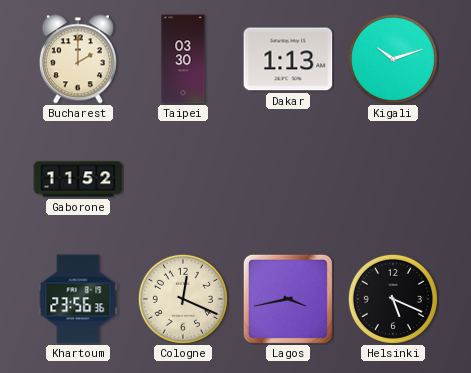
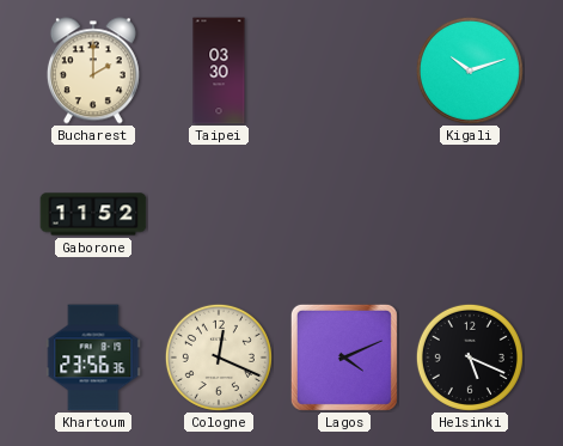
Dakar: 1:13 -> none
Lagos: 3:43 -> 4:11
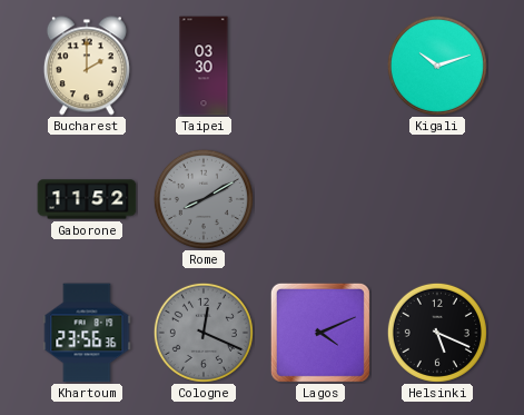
Rome: none -> 8:10
Cologne dial: cream -> grey
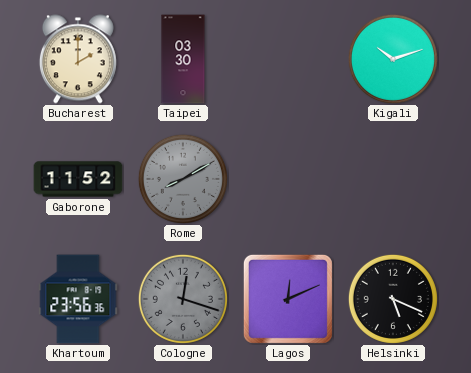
Cologne: 12:19 -> 12:18
Lagos: 4:11 -> 12:11
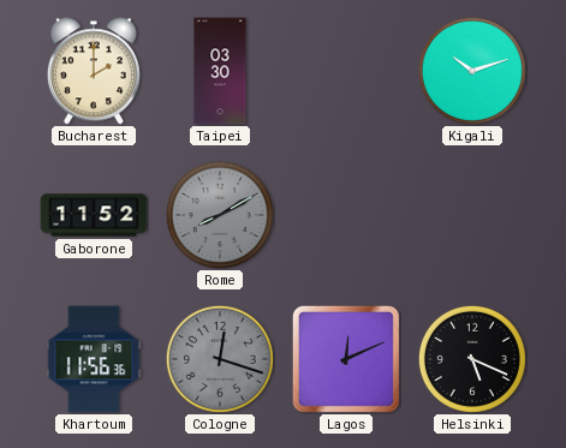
Khartoum: 23:56 -> 11:56
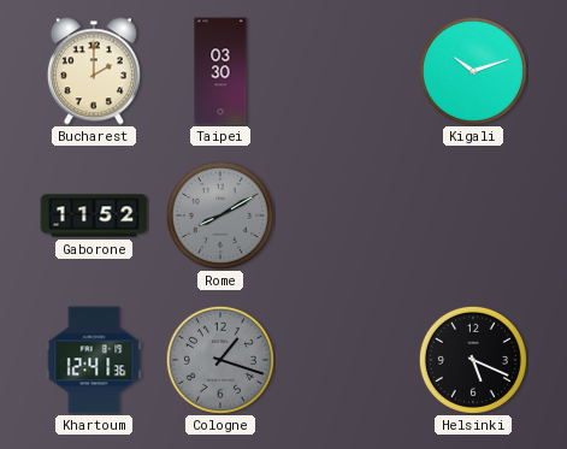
Khartoum: 11:56 -> 12:41
Cologne: 12:18 -> 1:18
Lagos: 12:11 -> none
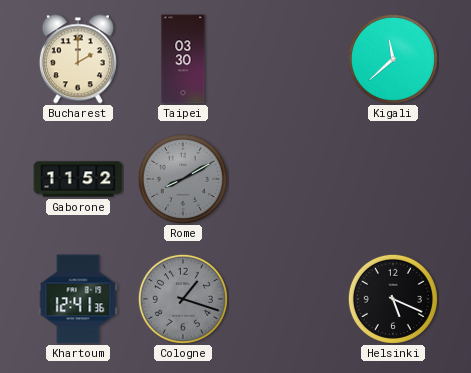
Kigali: 10:12 -> 11:38
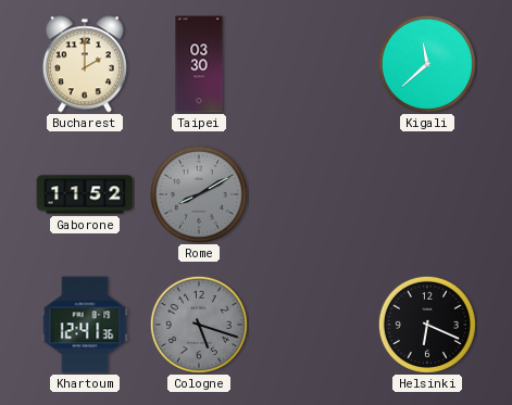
Cologne: 1:18 -> 5:18
Helsinki: 5:19 -> 6:19
